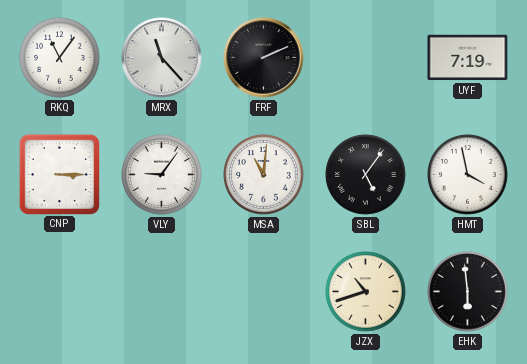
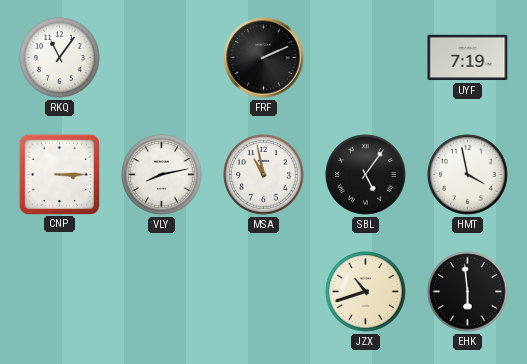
MRX: 11:23 -> none
VLY: 9:06 -> 8:13
MSA: 11:01 -> 10:58
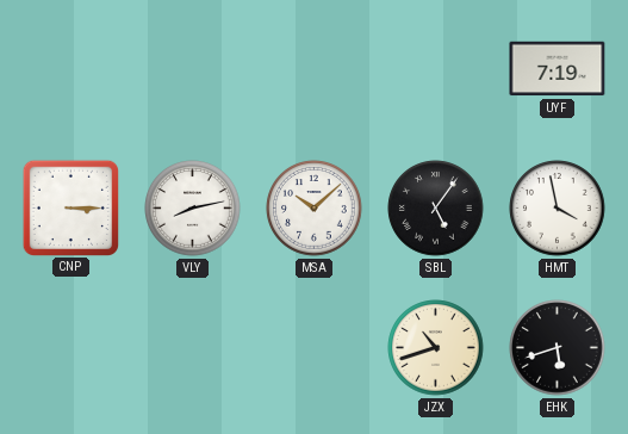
RKQ: 11:06 -> none
FRF: 2:11 -> none
MSA: 10:58 -> 10:08
EHK: 5:59 -> 5:42
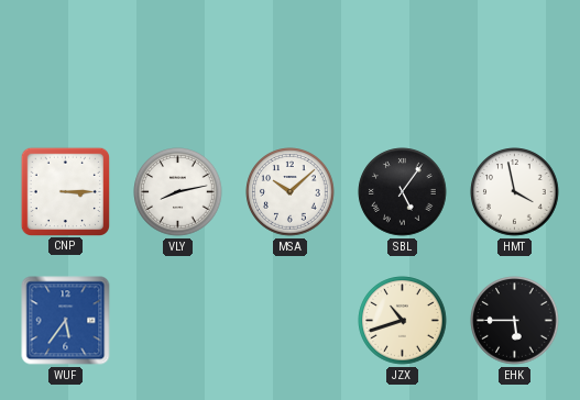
UYF: 7:19 -> none
WUF: none -> 5:36
EHK: 5:42 -> 5:45
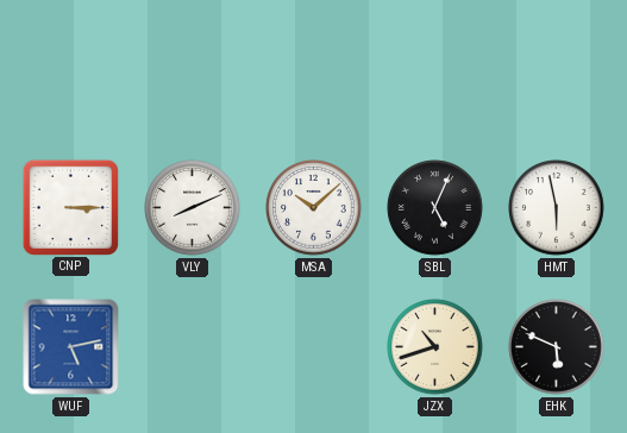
VLY: 8:13 -> 8:11
SBL: 5:06 -> 5:04
HMT: 3:58 -> 5:58
WUF: 5:36 -> 5:13
EHK: 5:45 -> 5:49
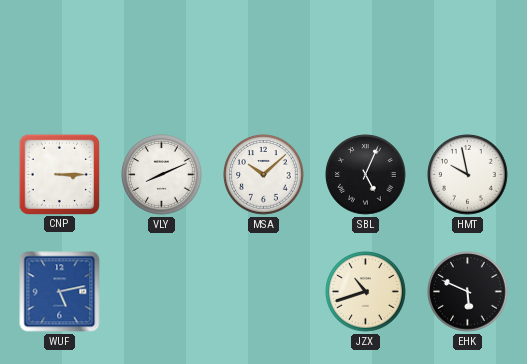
HMT: 5:58 -> 9:58
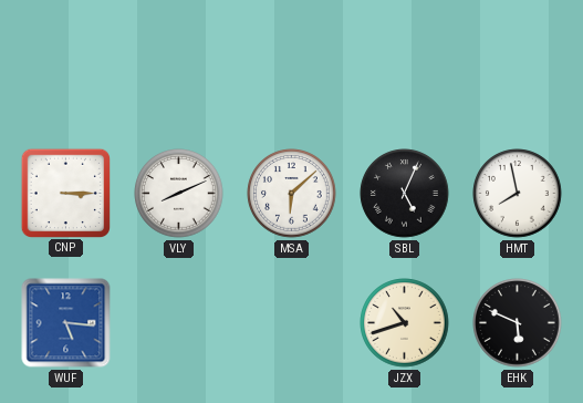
MSA: 10:08 -> 6:08
HMT: 9:58 -> 7:58
WUF: 5:13 -> 5:16
